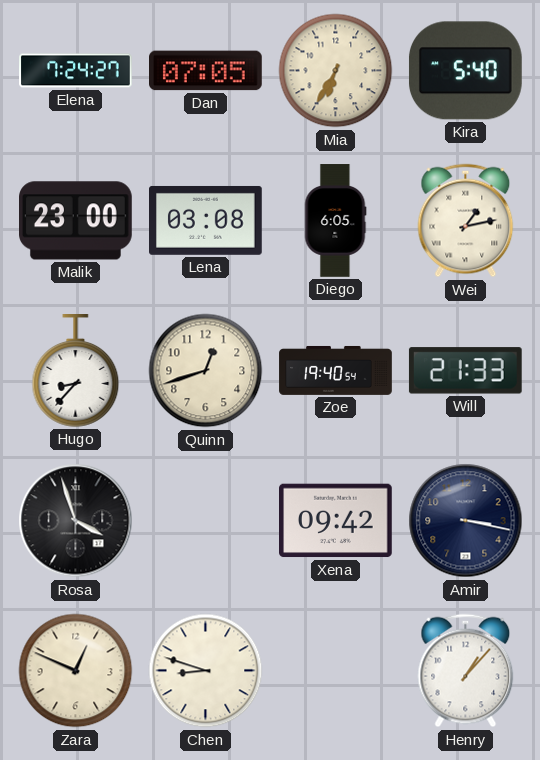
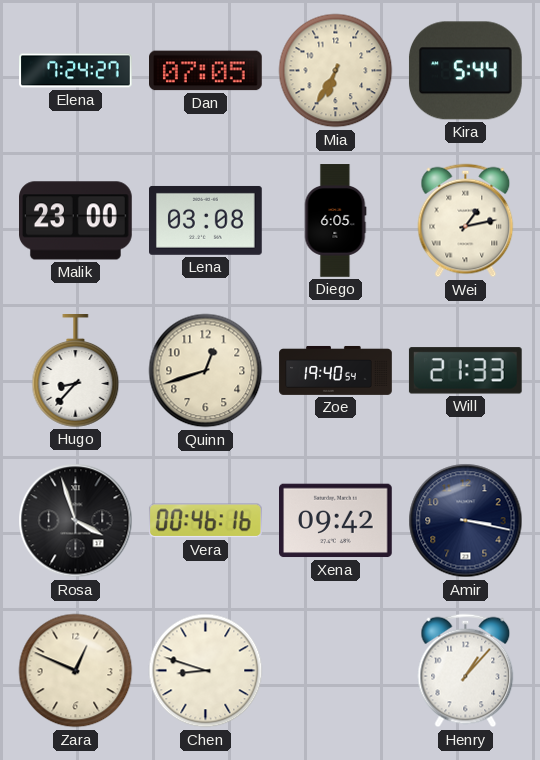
Kira: 5:40 -> 5:44
Vera: none -> 00:46
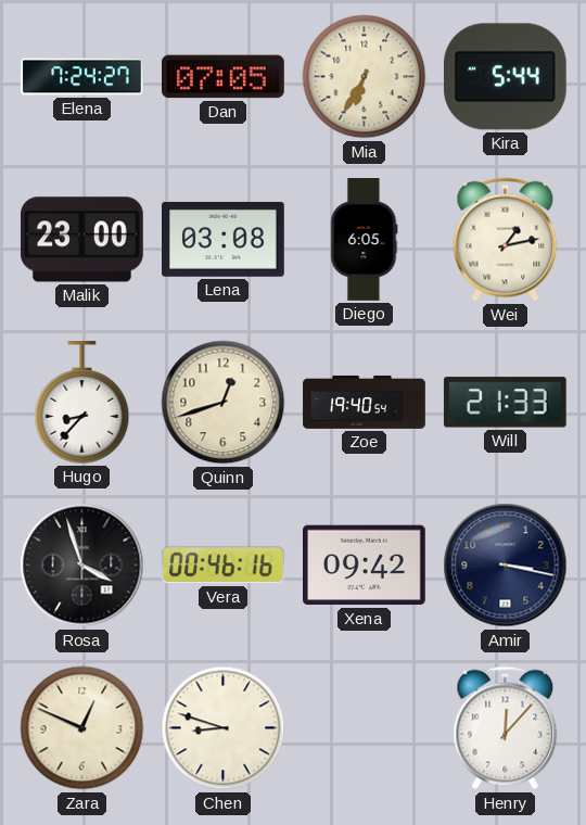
Henry: 1:07 -> 12:07
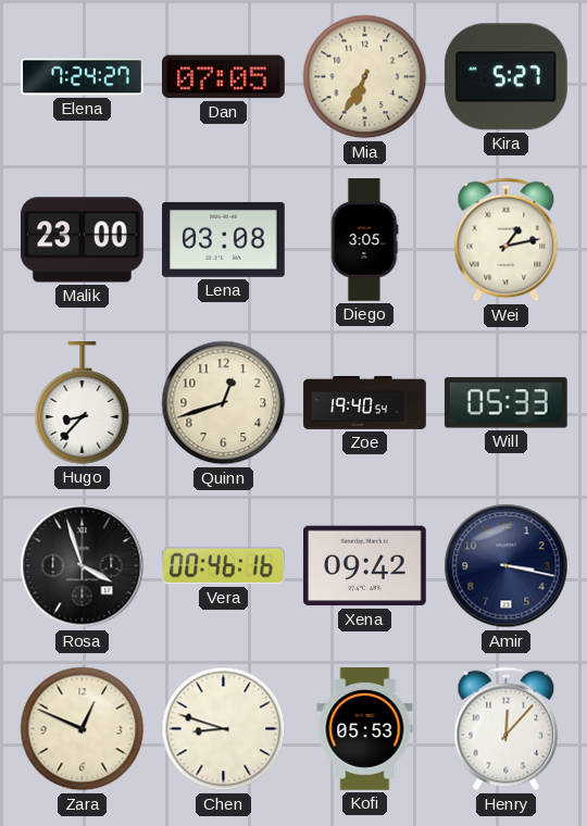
Kira: 5:44 -> 5:27
Diego: 6:05 -> 3:05
Will: 21:33 -> 05:33
Kofi: none -> 05:53
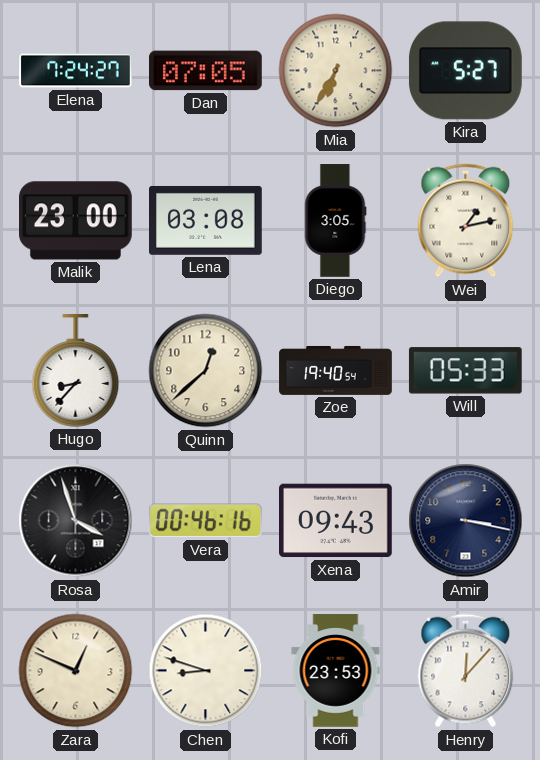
Quinn: 12:42 -> 12:38
Xena: 09:42 -> 09:43
Kofi: 05:53 -> 23:53
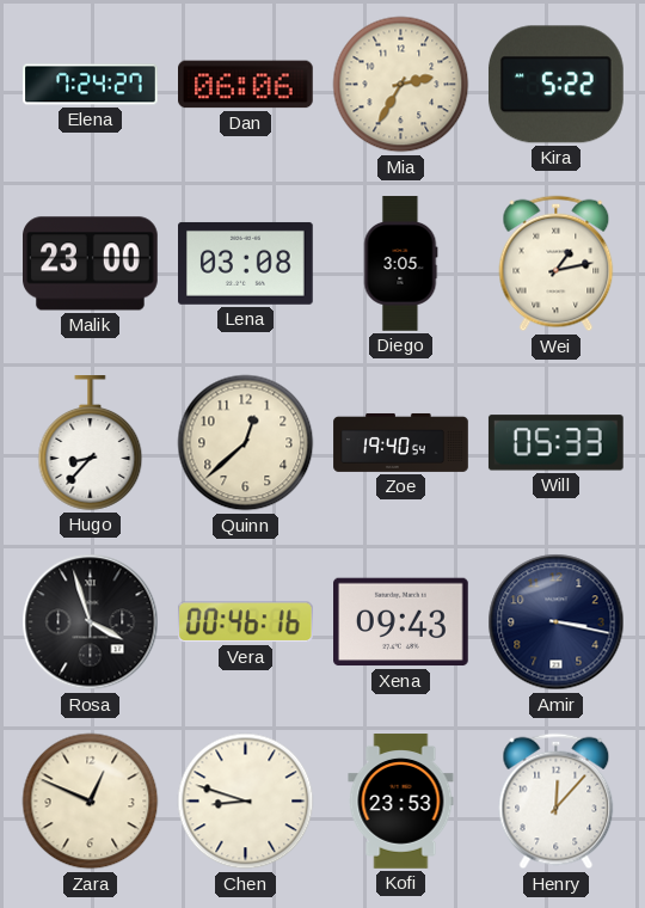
Dan: 07:05 -> 06:06
Mia: 6:35 -> 2:35
Kira: 5:27 -> 5:22
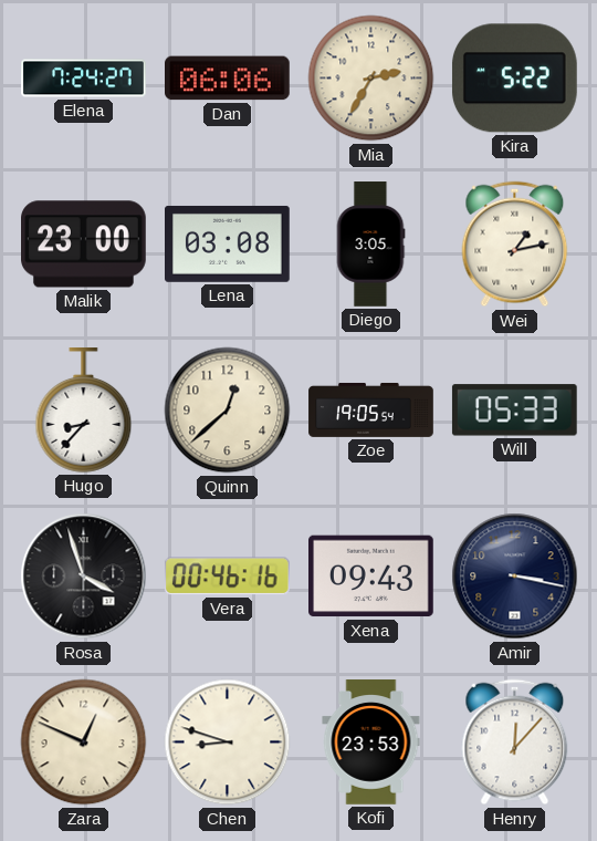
Zoe: 19:40 -> 19:05
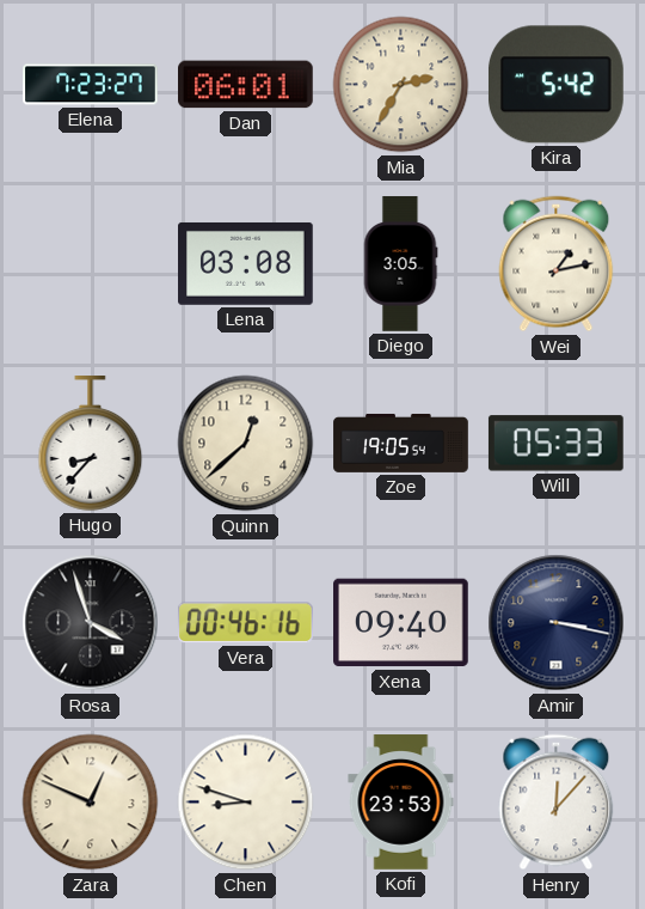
Elena: 7:24 -> 7:23
Dan: 06:06 -> 06:01
Kira: 5:22 -> 5:42
Malik: 23:00 -> none
Xena: 09:43 -> 09:40
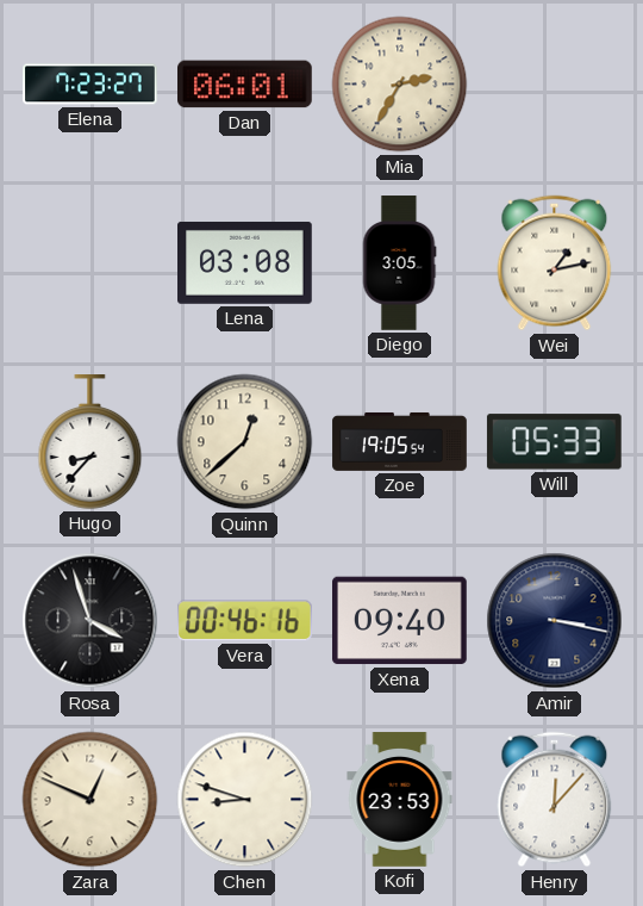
Kira: 5:42 -> none
